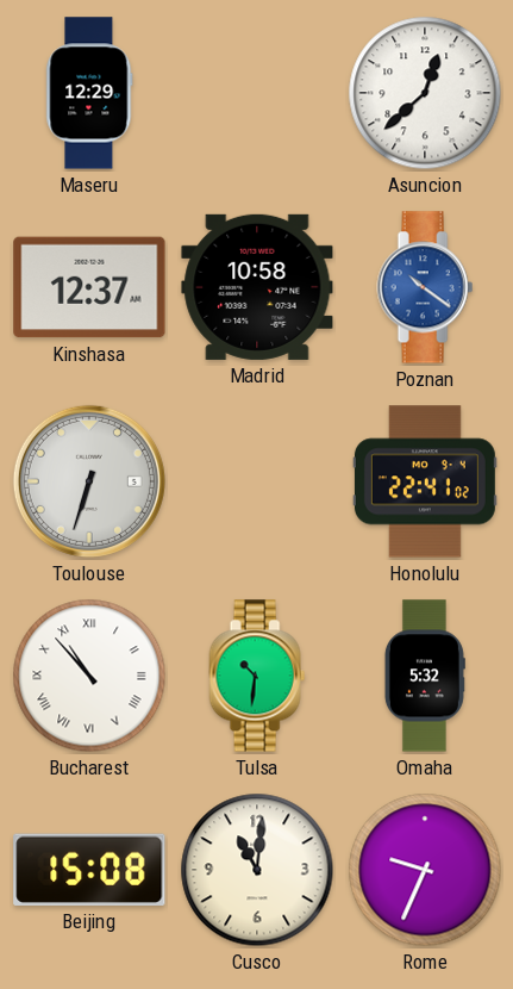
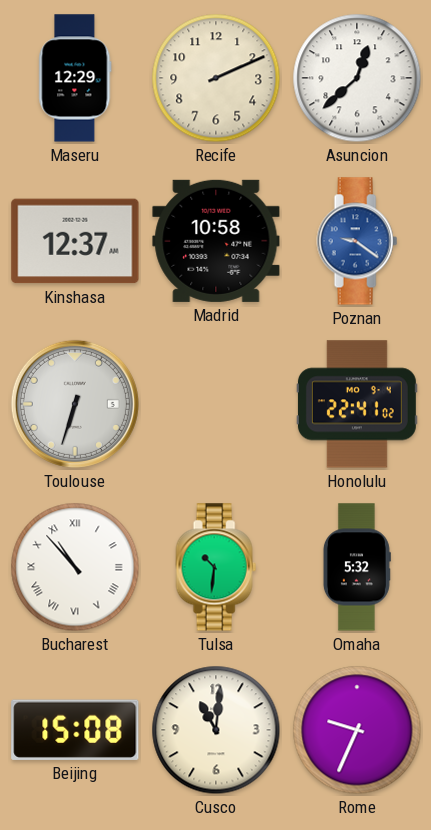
Recife: none -> 2:11
Poznan: 10:21 -> 9:21
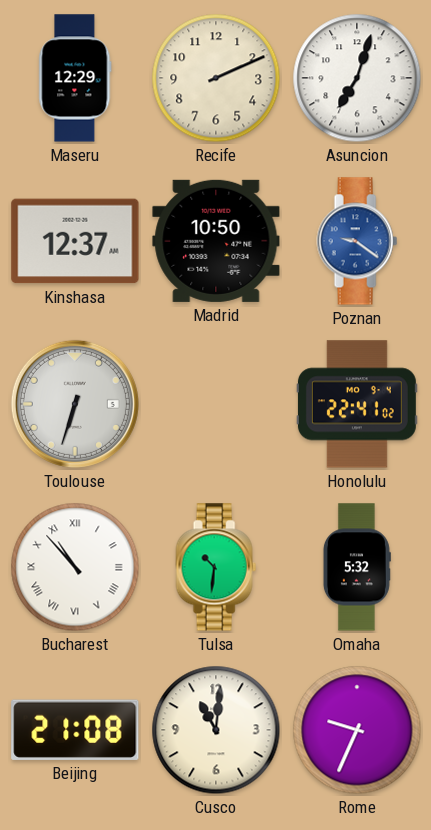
Asuncion: 12:38 -> 7:03
Madrid: 10:58 -> 10:50
Beijing: 15:08 -> 21:08
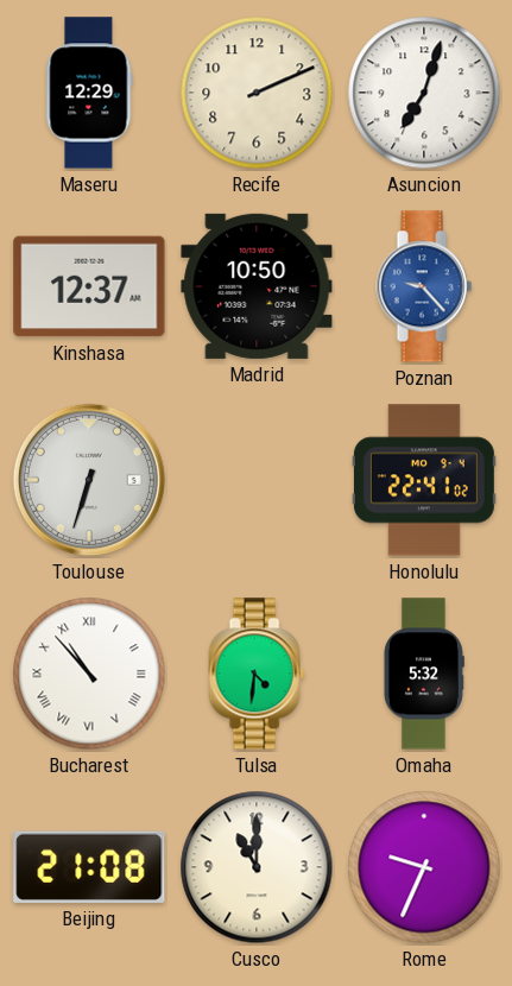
Poznan: 9:21 -> 9:23
Tulsa: 10:31 -> 4:31
Cusco: 11:01 -> 11:00
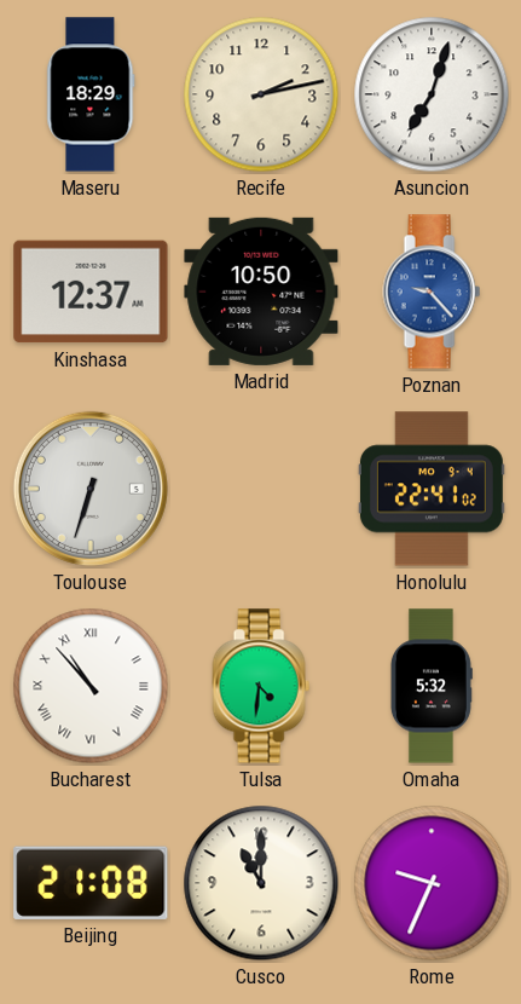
Maseru: 12:29 -> 18:29
Recife: 2:11 -> 2:13
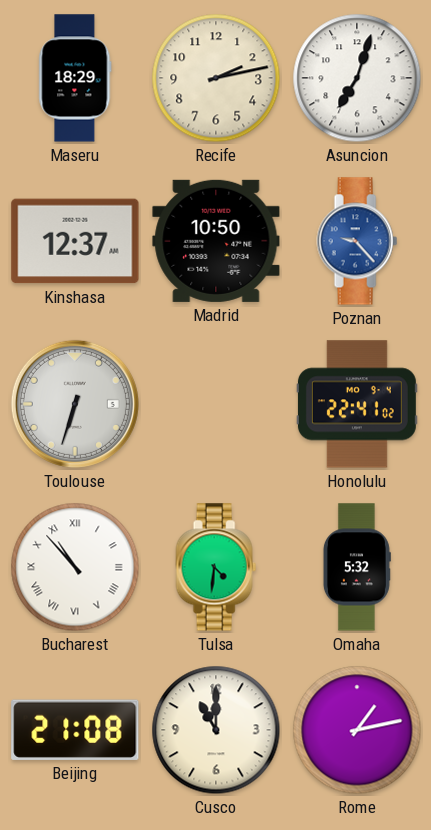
Rome: 9:34 -> 1:13
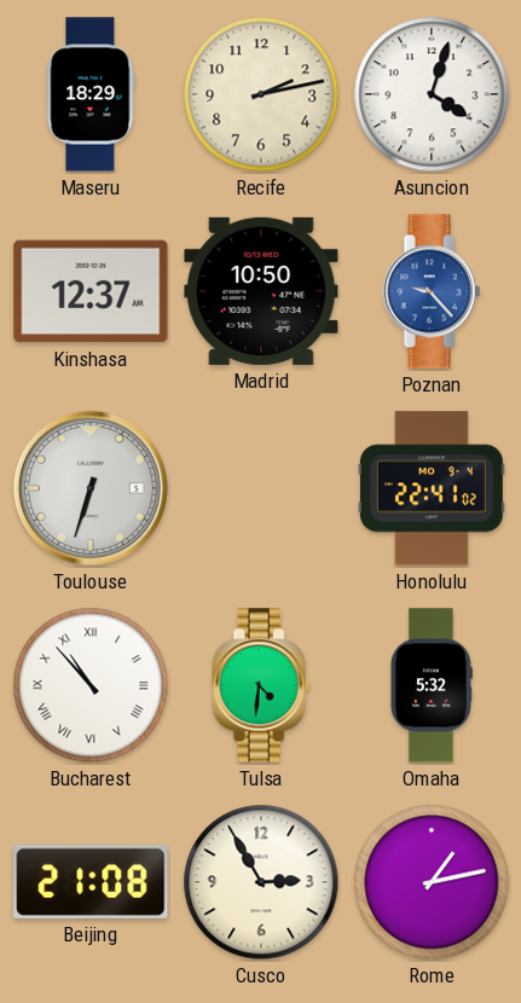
Asuncion: 7:03 -> 4:03
Cusco: 11:00 -> 2:55
